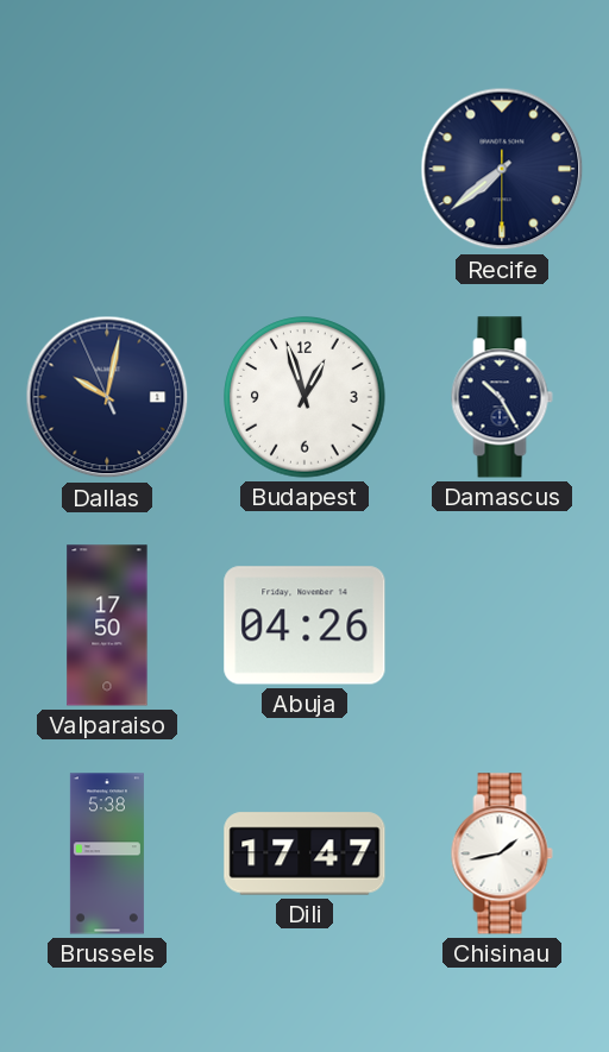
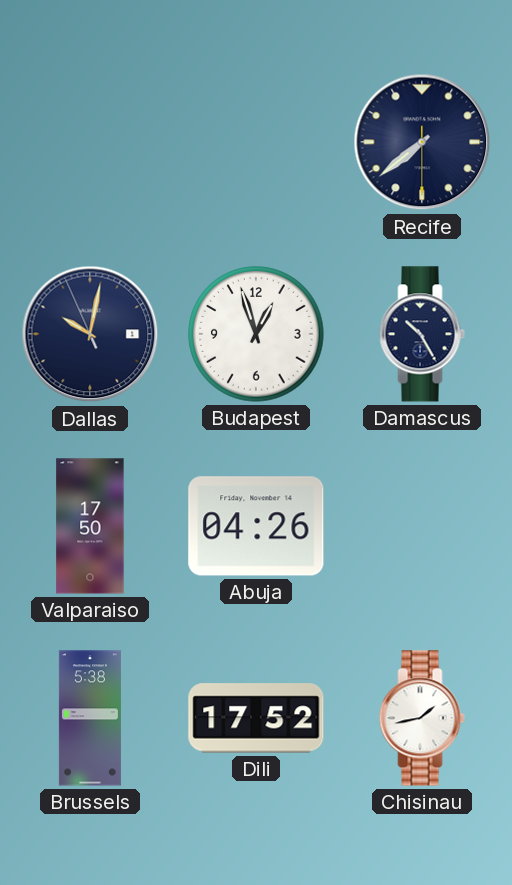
Dili: 17:47 -> 17:52
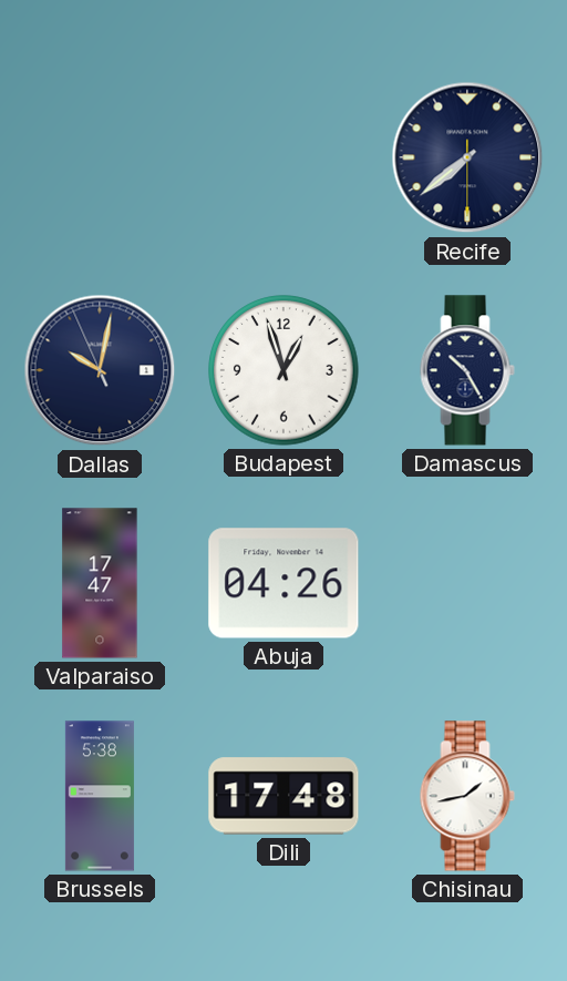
Valparaiso: 17:50 -> 17:47
Dili: 17:52 -> 17:48
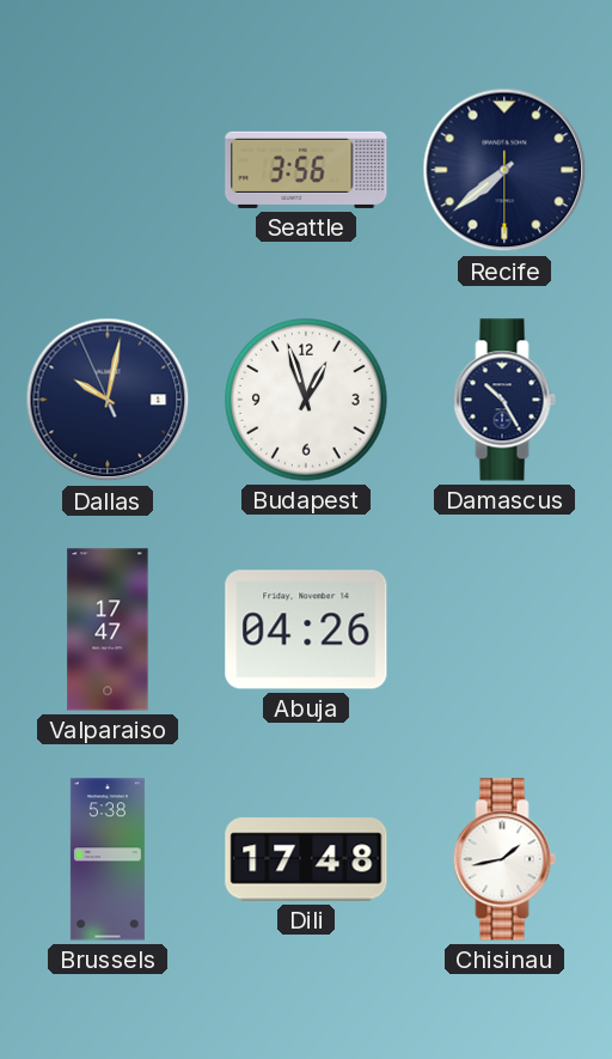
Seattle: none -> 3:56
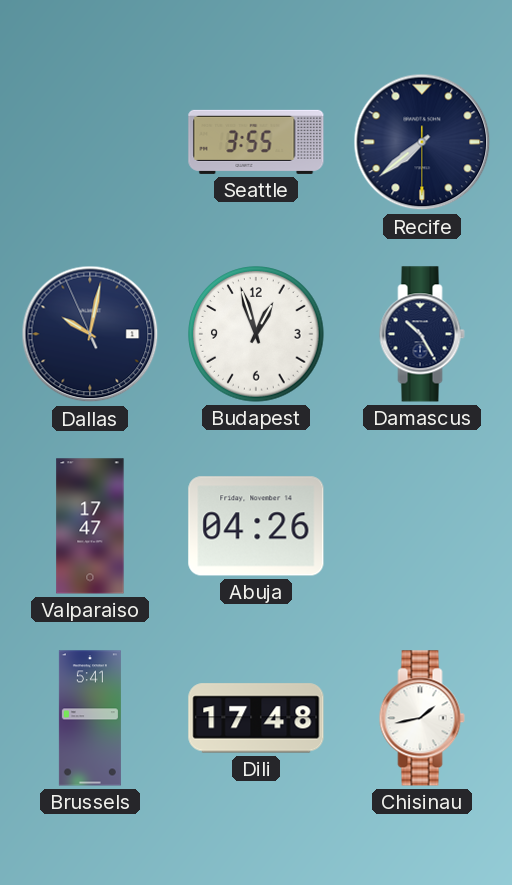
Seattle: 3:56 -> 3:55
Brussels: 5:38 -> 5:41
